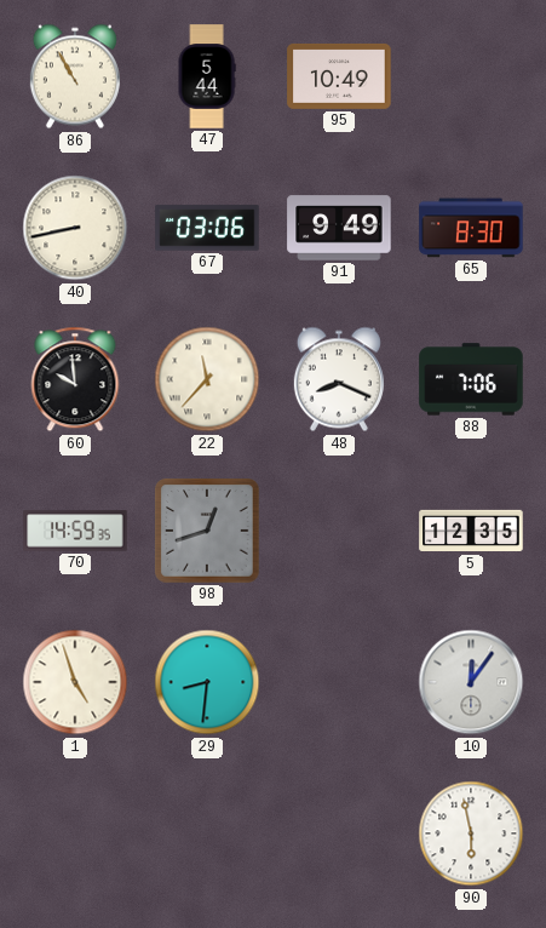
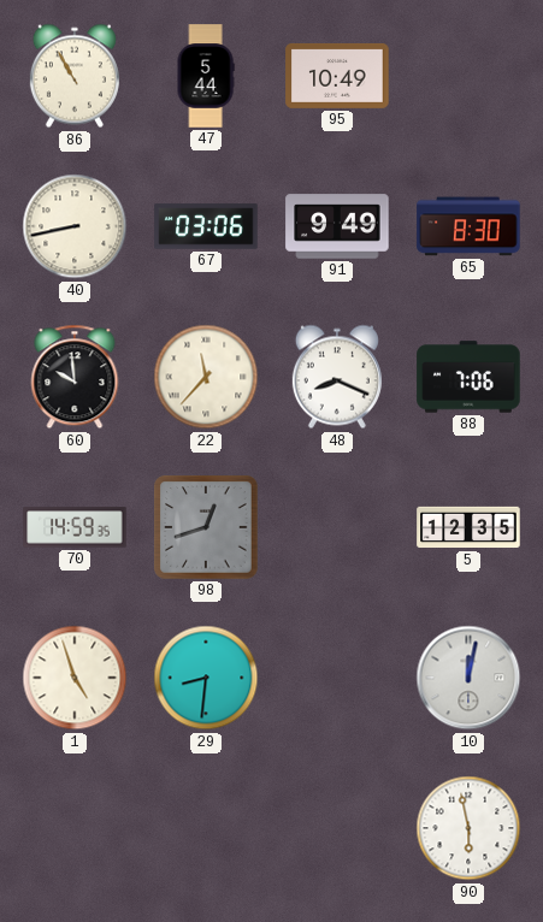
10: 12:06 -> 12:02
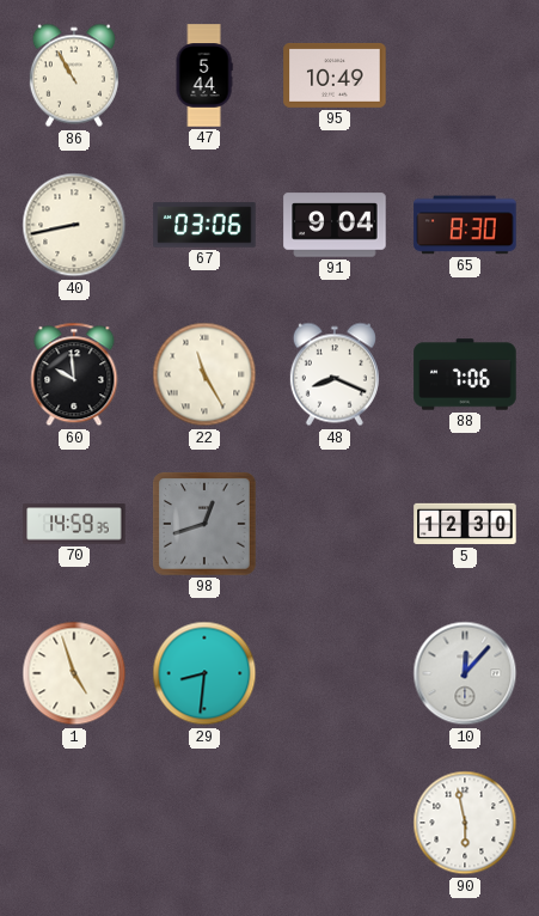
91: 9:49 -> 9:04
22: 11:37 -> 11:25
5: 12:35 -> 12:30
10: 12:02 -> 12:07
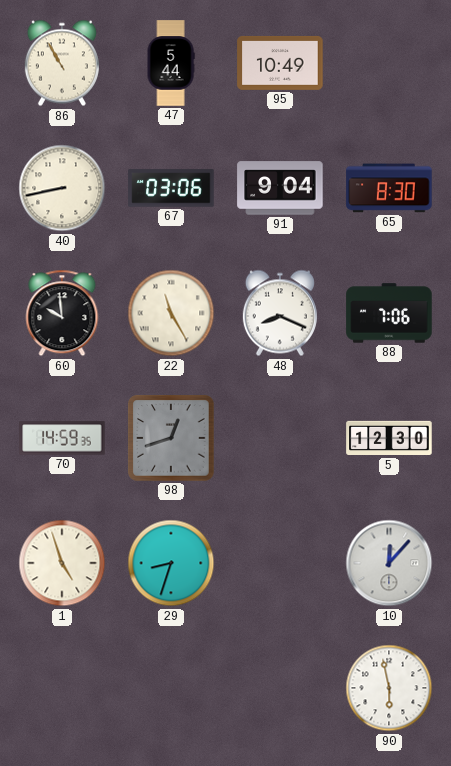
29: 8:31 -> 8:33
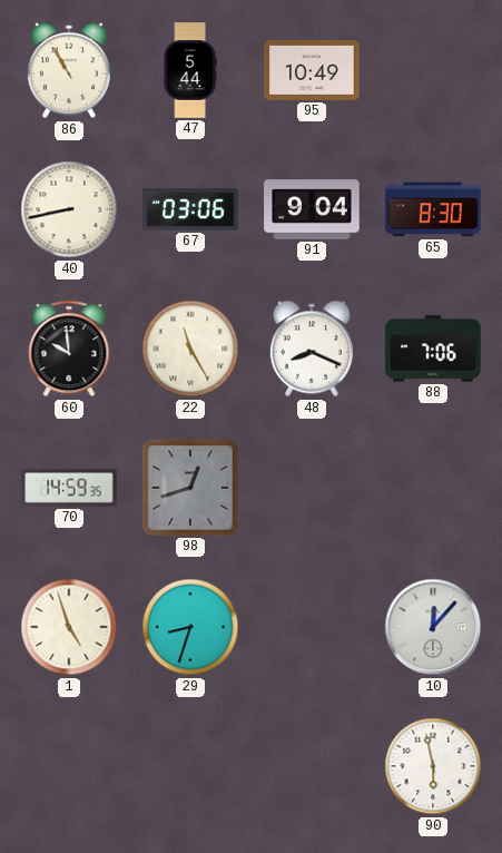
5: 12:30 -> none
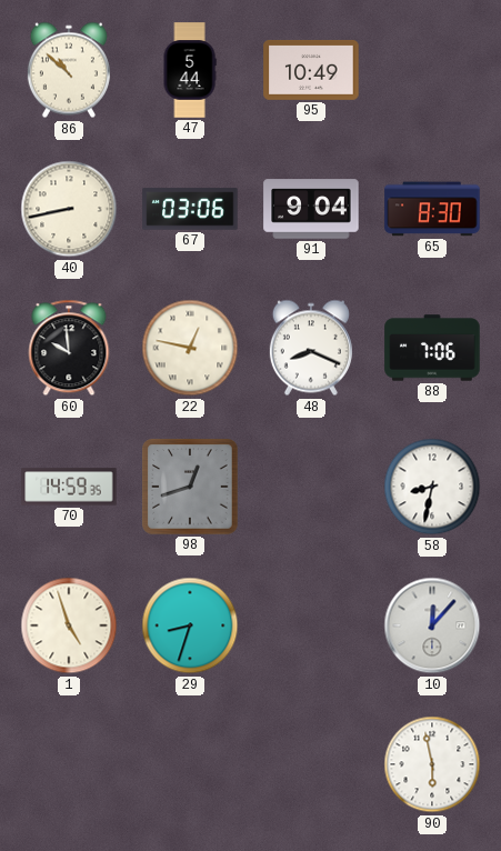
86: 10:55 -> 10:52
22: 11:25 -> 12:47
58: none -> 8:32
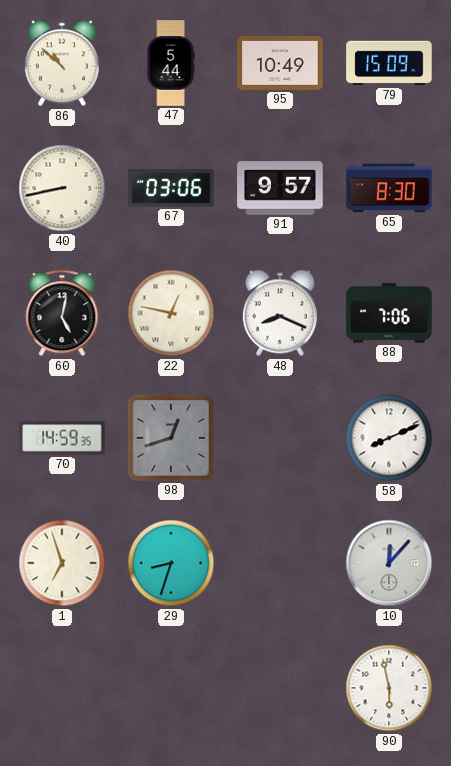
79: none -> 15:09
91: 9:04 -> 9:57
60: 9:59 -> 5:02
58: 8:32 -> 8:11
1: 4:57 -> 6:57
